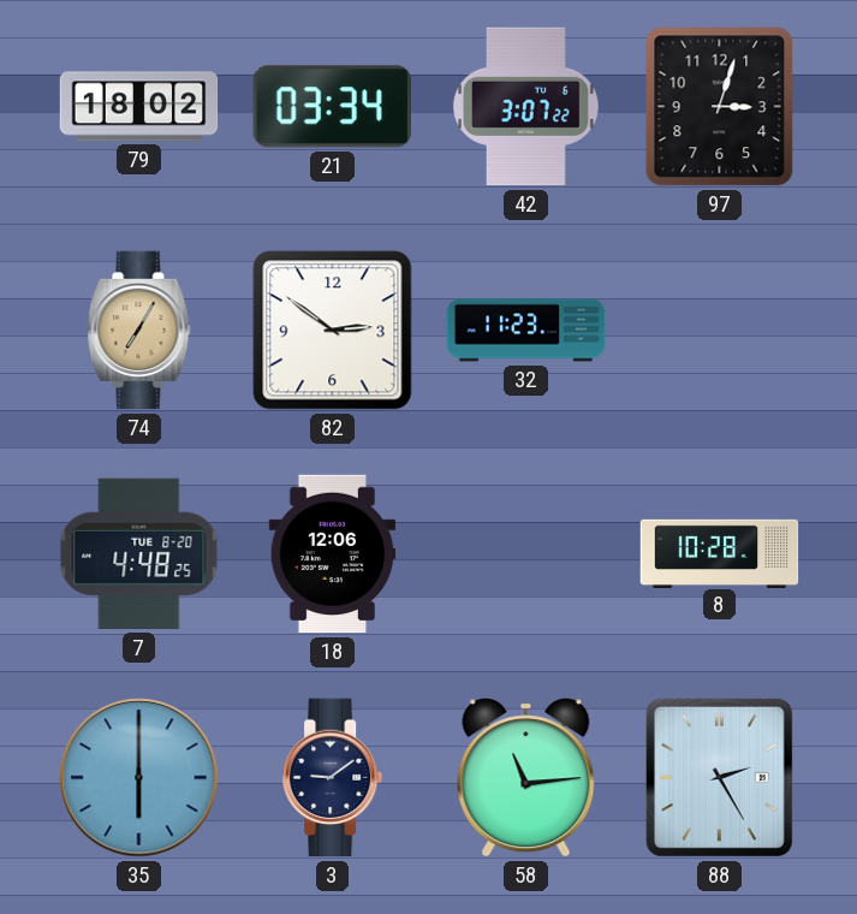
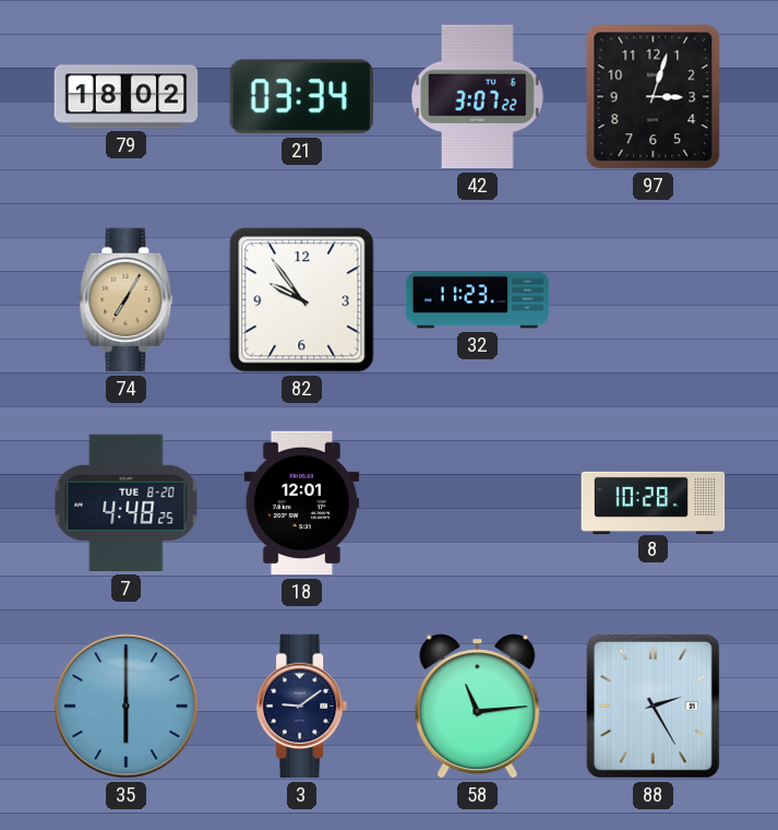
82: 2:51 -> 9:54
18: 12:06 -> 12:01
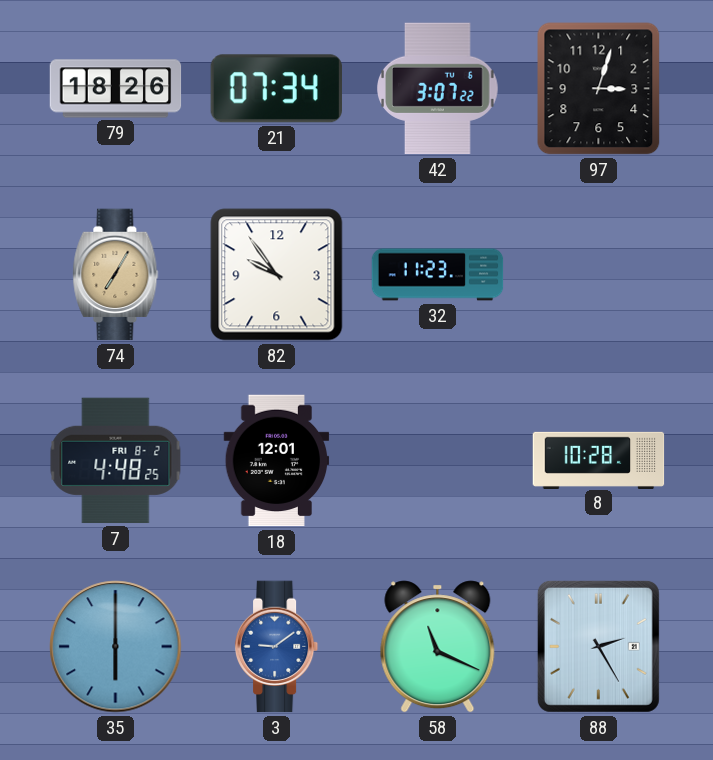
79: 18:02 -> 18:26
21: 03:34 -> 07:34
7 date: TUE 8-20 -> FRI 8-2
3 dial: navy -> blue
58: 11:14 -> 11:19
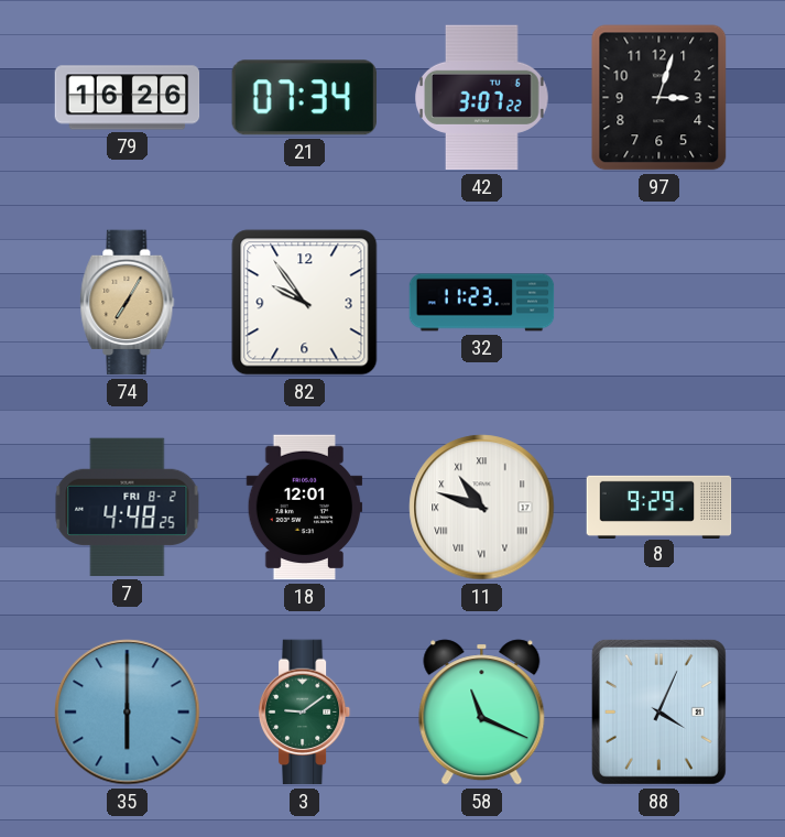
79: 18:26 -> 16:26
11: none -> 10:48
8: 10:28 -> 9:29
3 dial: blue -> green
88: 2:25 -> 4:04
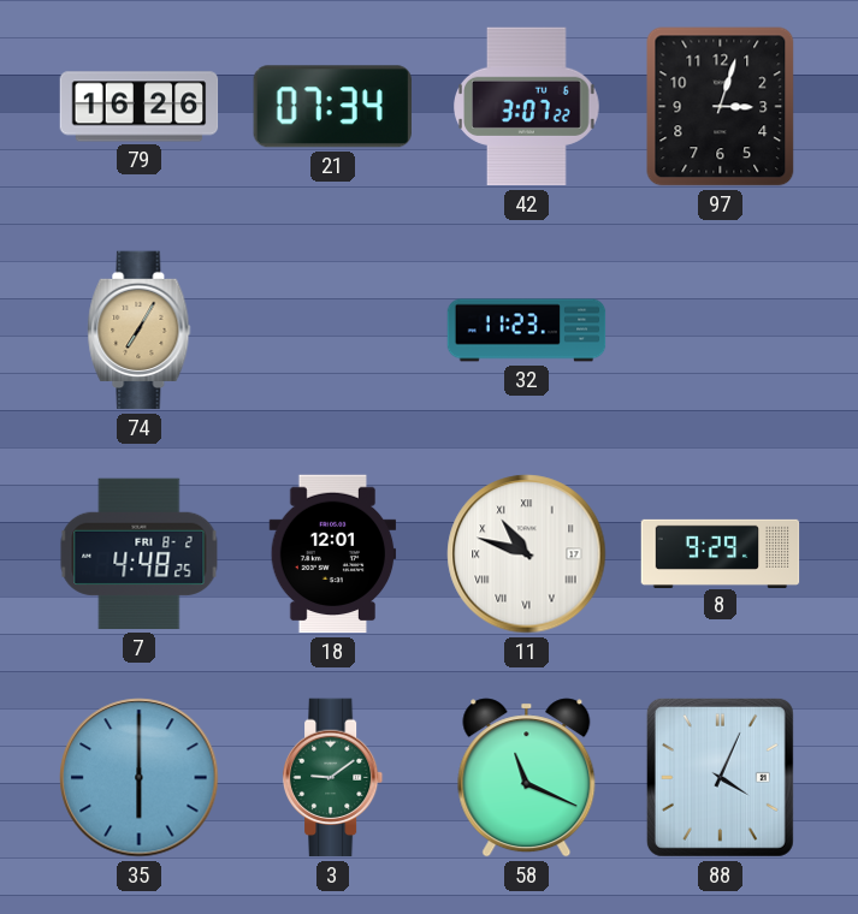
82: 9:54 -> none
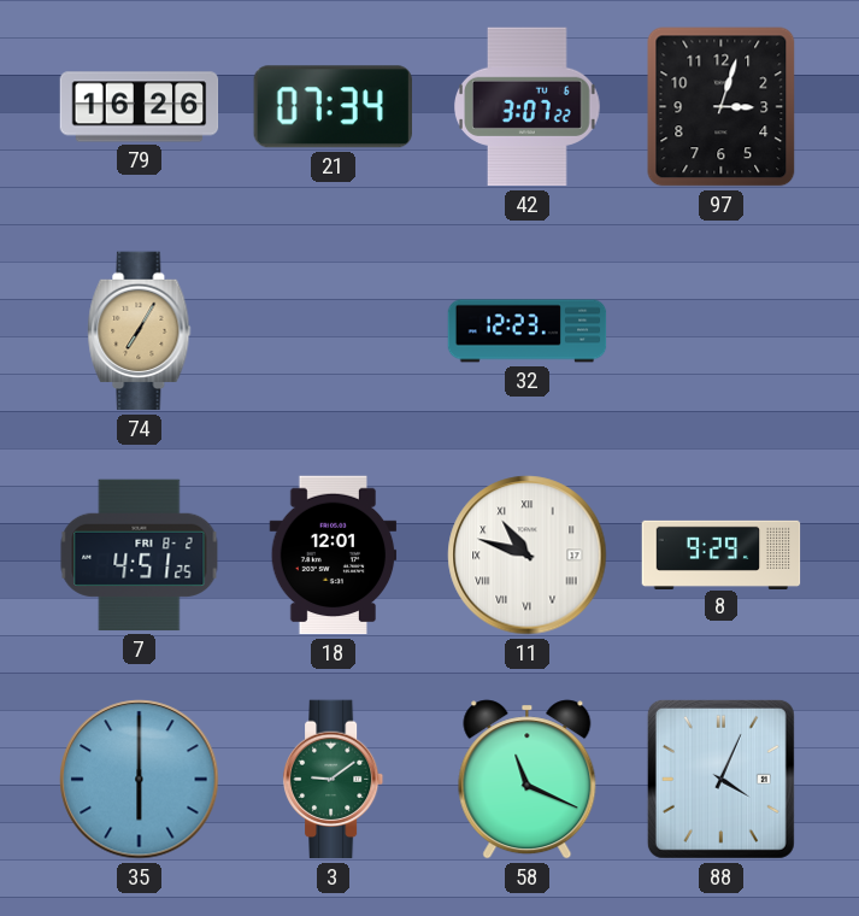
32: 11:23 -> 12:23
7: 4:48 -> 4:51
